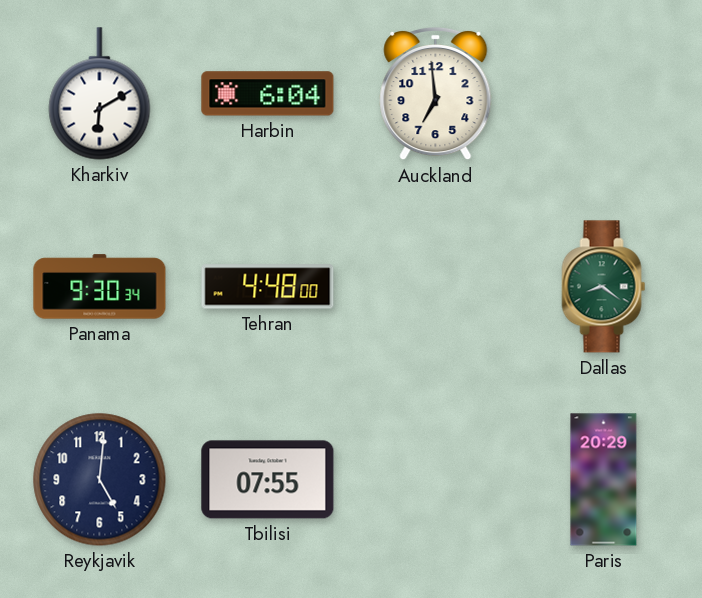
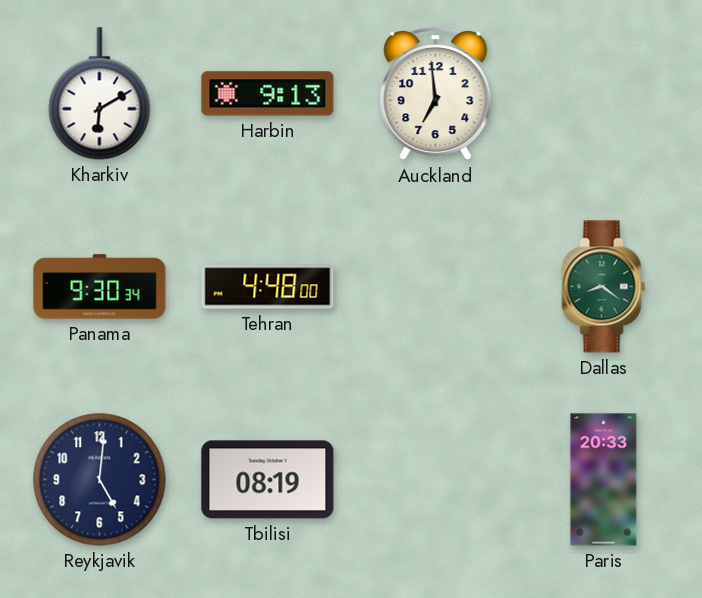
Harbin: 6:04 -> 9:13
Tbilisi: 07:55 -> 08:19
Paris: 20:29 -> 20:33
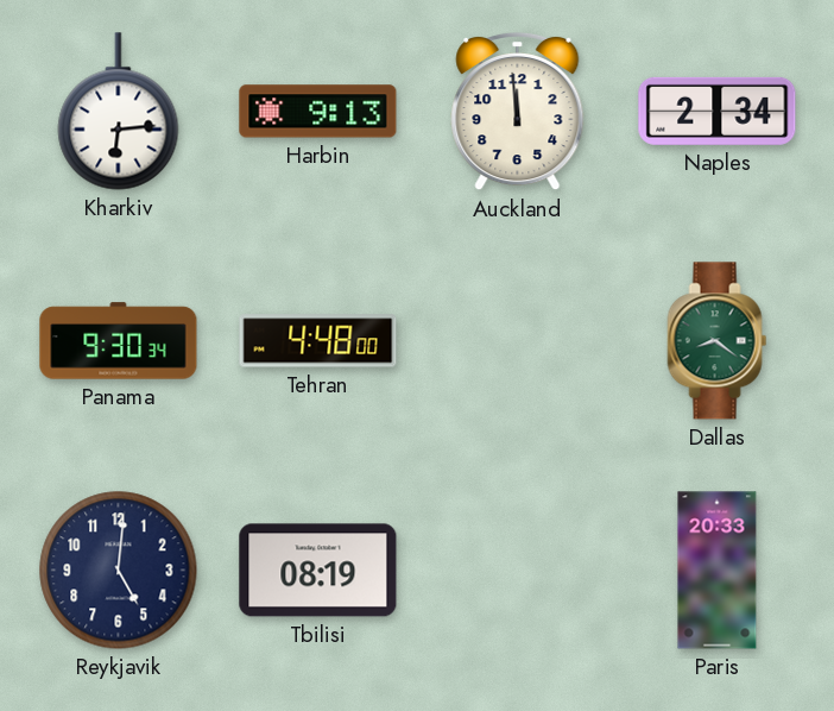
Kharkiv: 6:10 -> 6:14
Auckland: 6:59 -> 11:59
Naples: none -> 2:34
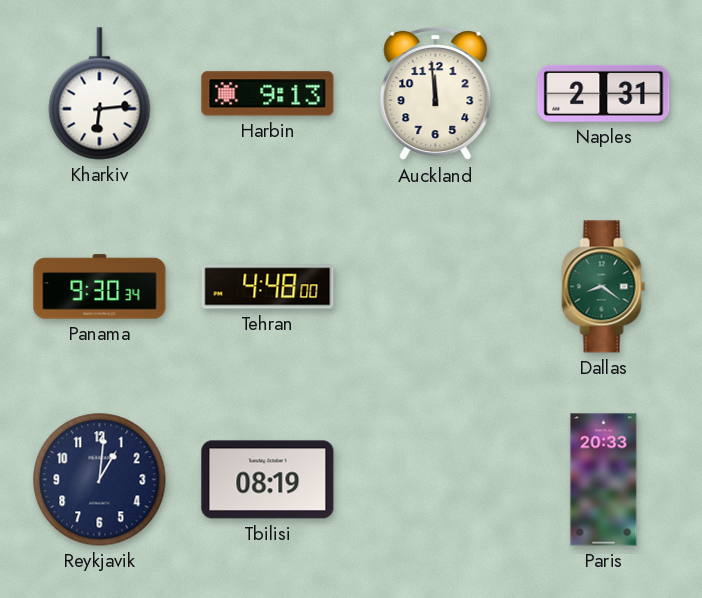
Naples: 2:34 -> 2:31
Reykjavik: 5:01 -> 1:01
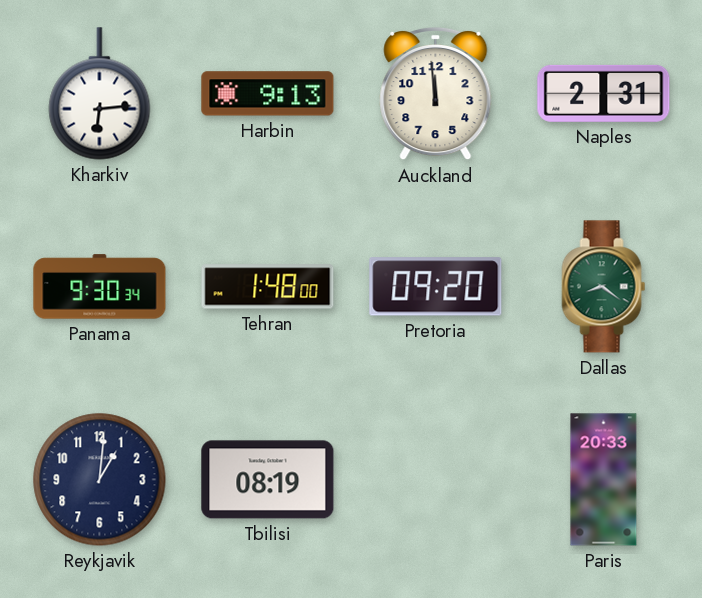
Tehran: 4:48 -> 1:48
Pretoria: none -> 09:20
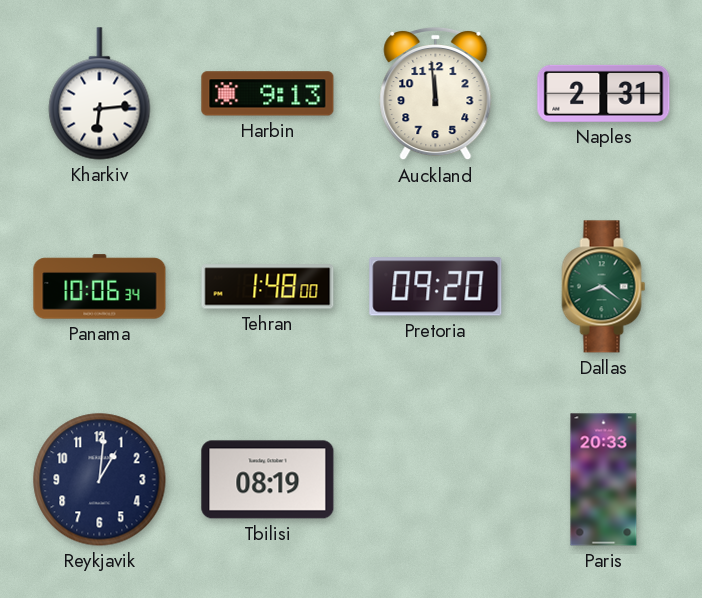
Panama: 9:30 -> 10:06
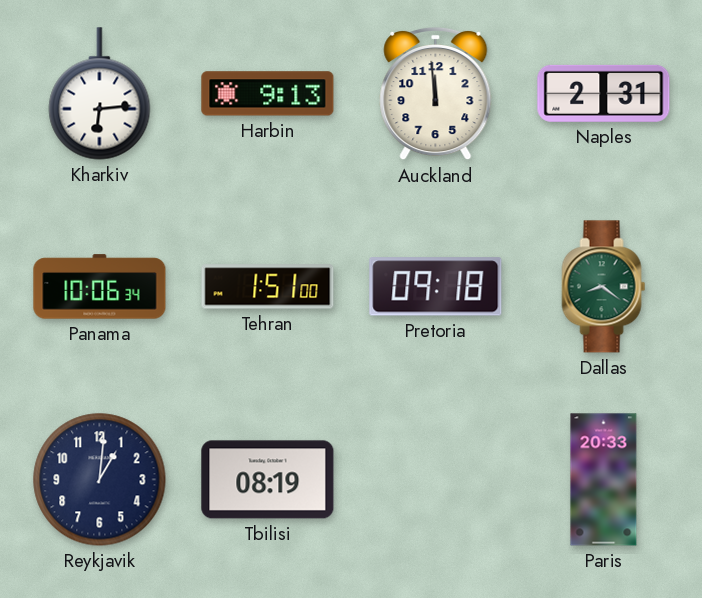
Tehran: 1:48 -> 1:51
Pretoria: 09:20 -> 09:18
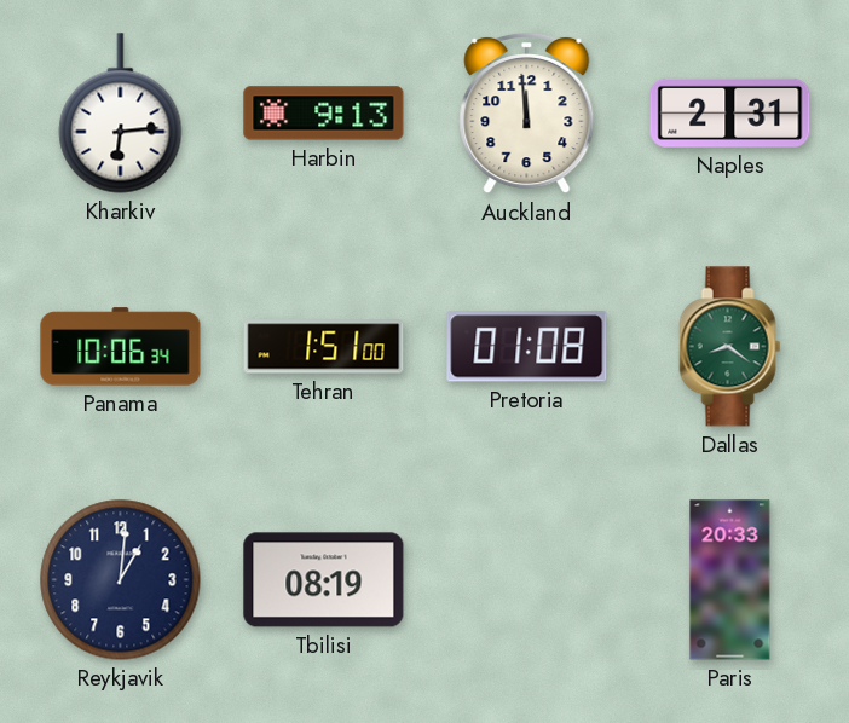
Pretoria: 09:18 -> 01:08
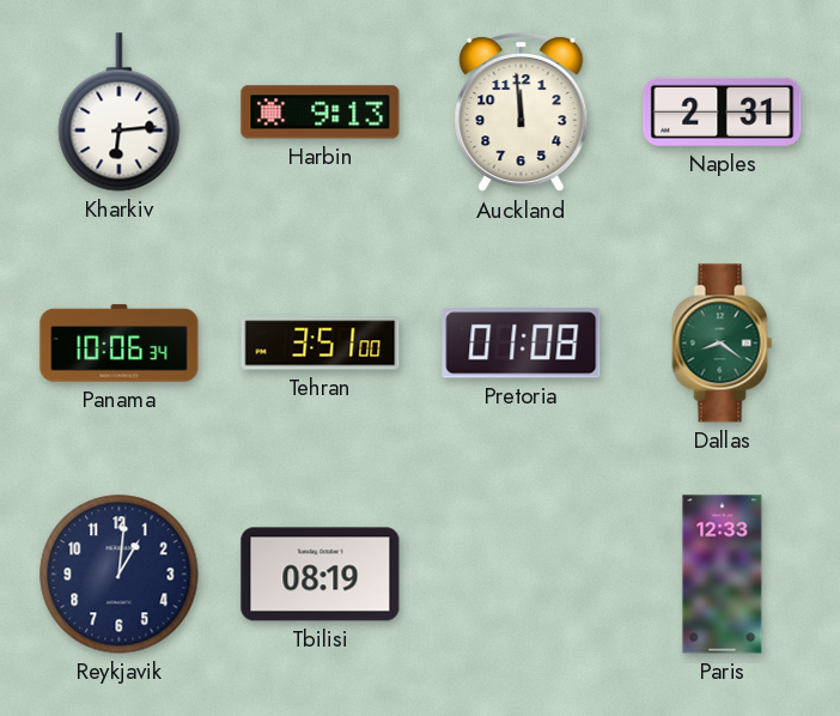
Tehran: 1:51 -> 3:51
Paris: 20:33 -> 12:33
